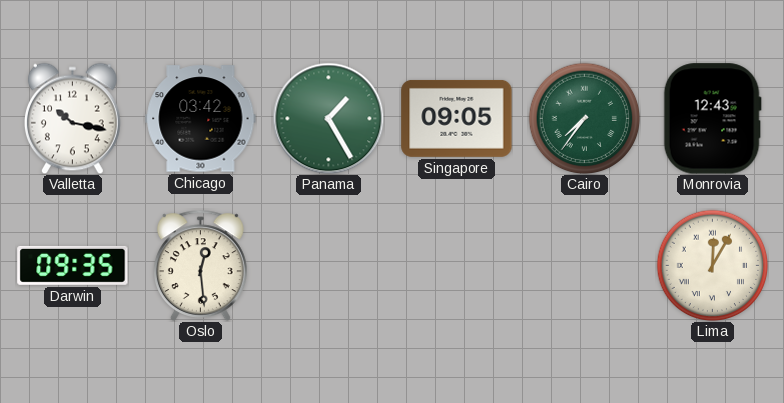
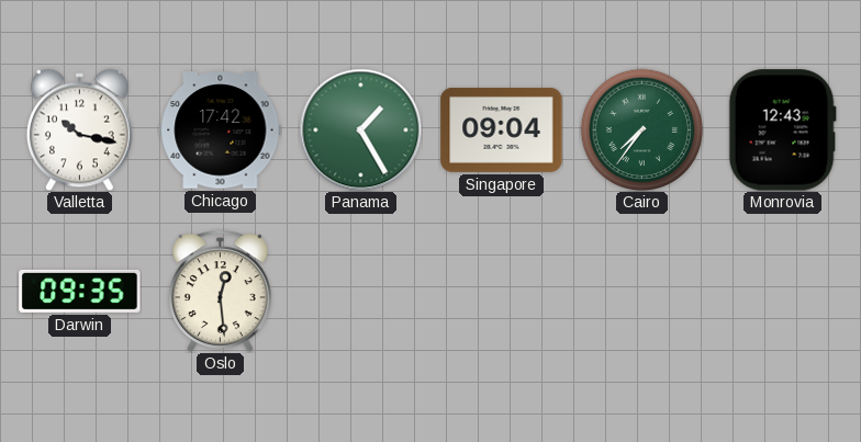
Chicago: 03:42 -> 17:42
Singapore: 09:05 -> 09:04
Lima: 12:05 -> none
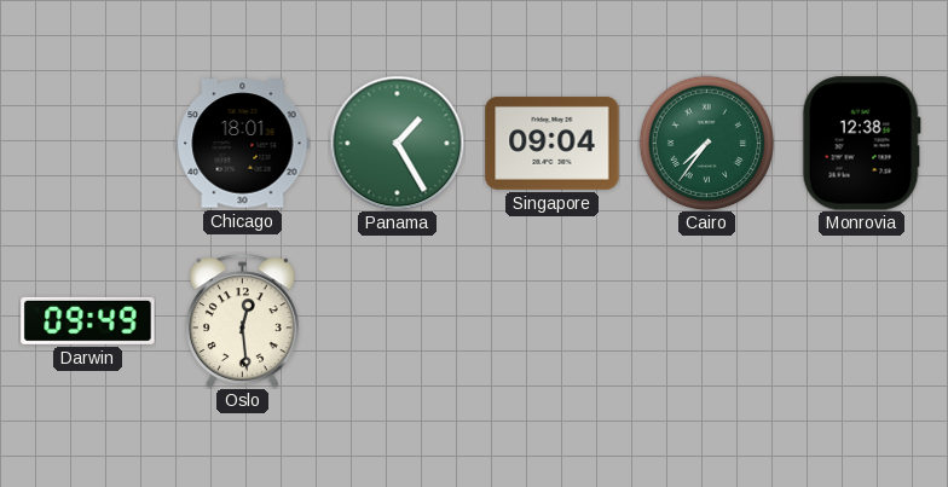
Valletta: 10:17 -> none
Chicago: 17:42 -> 18:01
Monrovia: 12:43 -> 12:38
Darwin: 09:35 -> 09:49
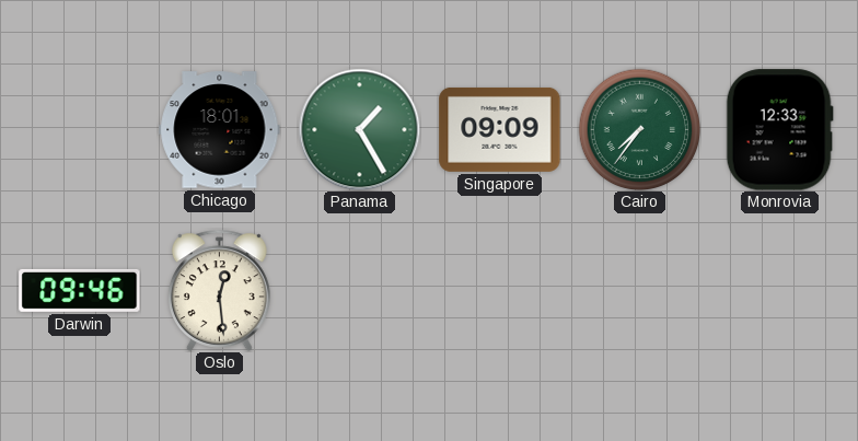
Singapore: 09:04 -> 09:09
Monrovia: 12:38 -> 12:33
Darwin: 09:49 -> 09:46
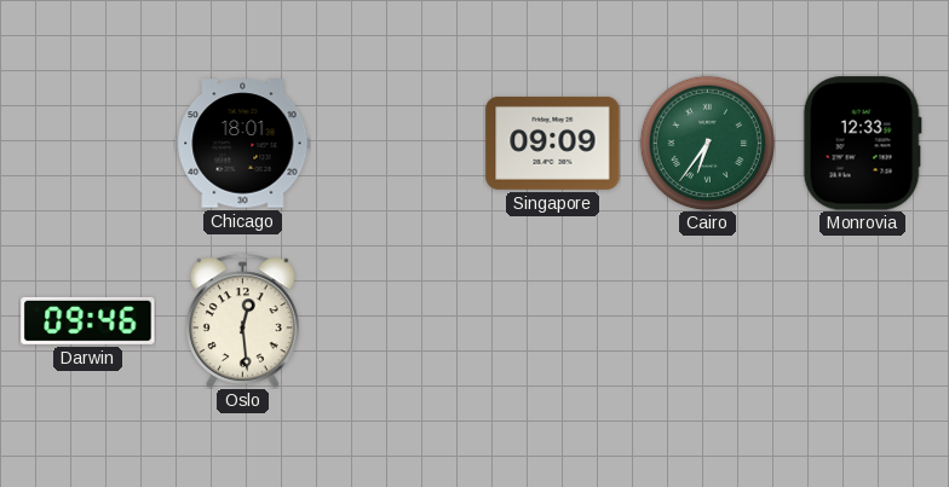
Panama: 1:25 -> none
Cairo: 7:36 -> 6:36
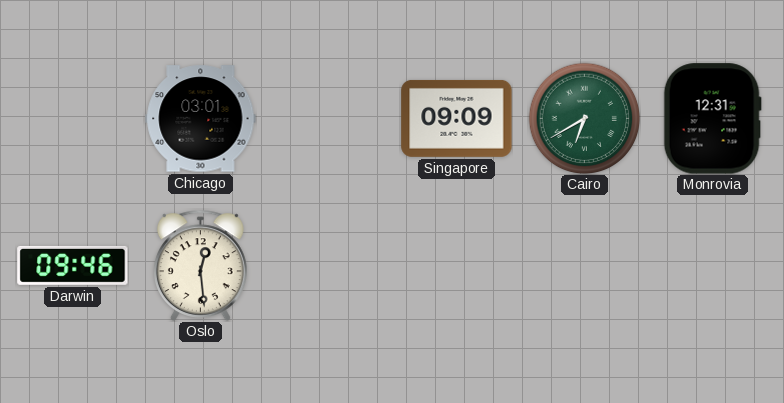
Chicago: 18:01 -> 03:01
Cairo: 6:36 -> 6:40
Monrovia: 12:33 -> 12:31
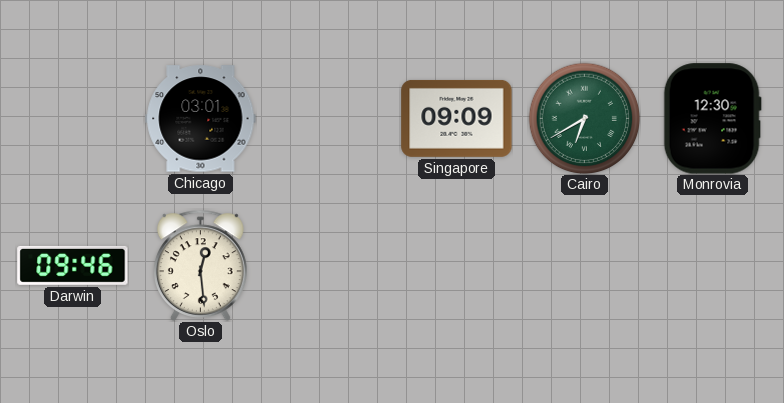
Monrovia: 12:31 -> 12:30
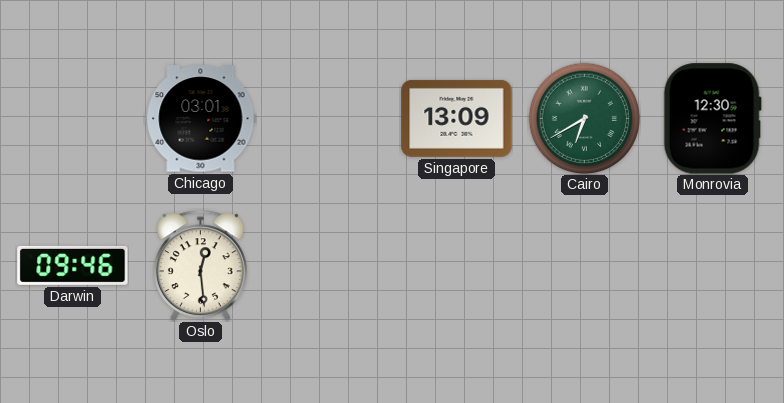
Singapore: 09:09 -> 13:09
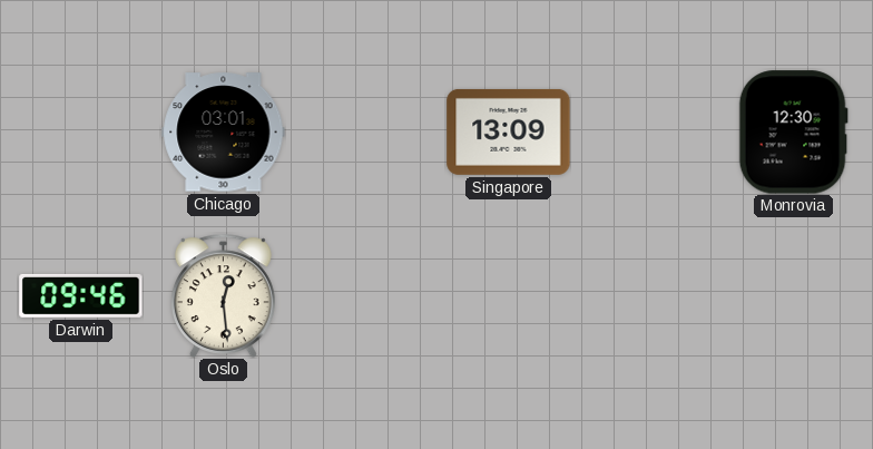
Cairo: 6:40 -> none
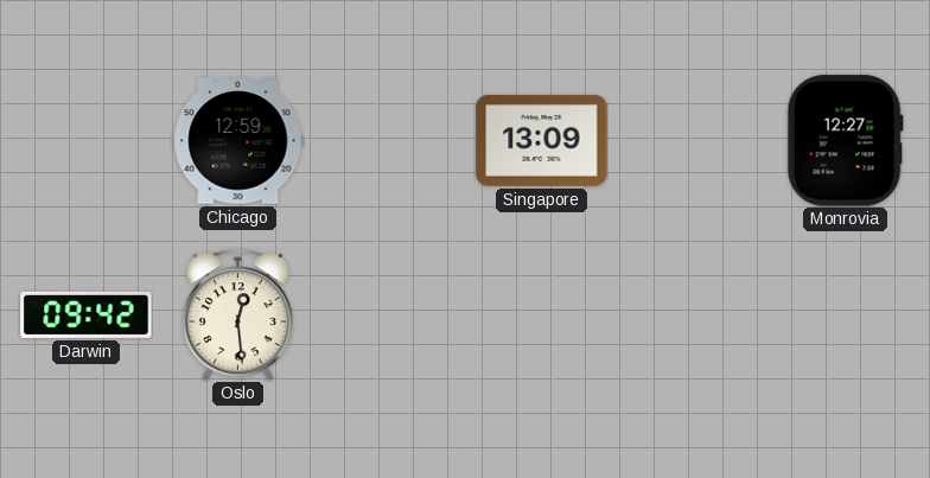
Chicago: 03:01 -> 12:59
Monrovia: 12:30 -> 12:27
Darwin: 09:46 -> 09:42
